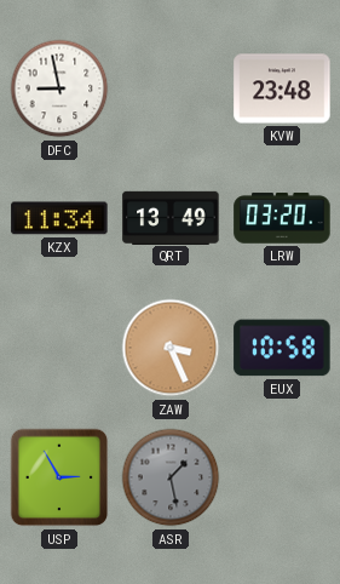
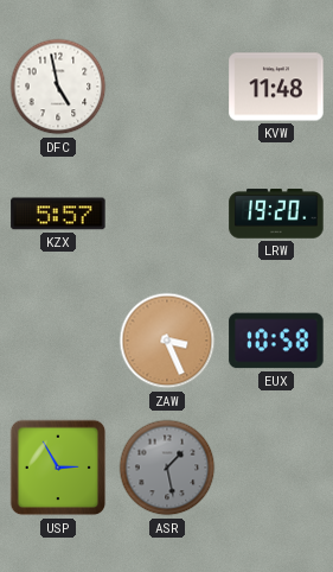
DFC: 8:58 -> 4:58
KVW: 23:48 -> 11:48
KZX: 11:34 -> 5:57
QRT: 13:49 -> none
LRW: 03:20 -> 19:20
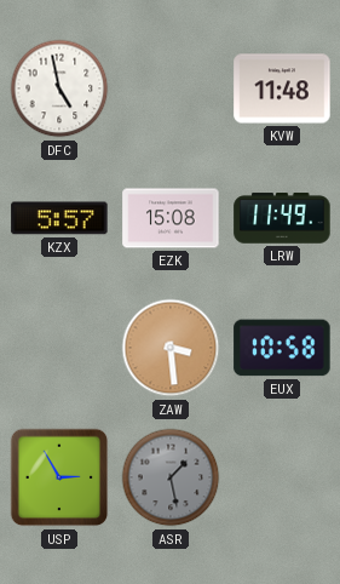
EZK: none -> 15:08
LRW: 19:20 -> 11:49
ZAW: 3:26 -> 3:29
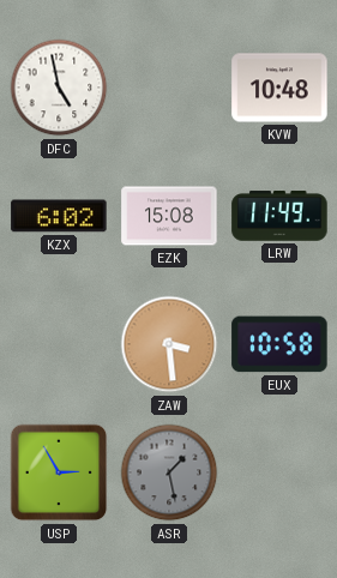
KVW: 11:48 -> 10:48
KZX: 5:57 -> 6:02
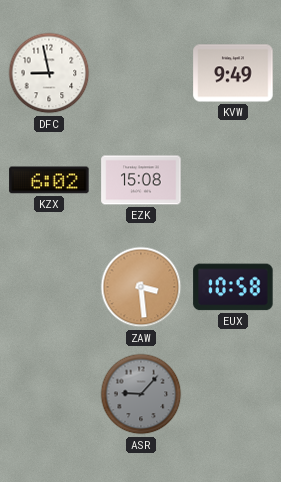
DFC: 4:58 -> 8:58
KVW: 10:48 -> 9:49
LRW: 11:49 -> none
USP: 2:55 -> none
ASR: 1:28 -> 9:07
